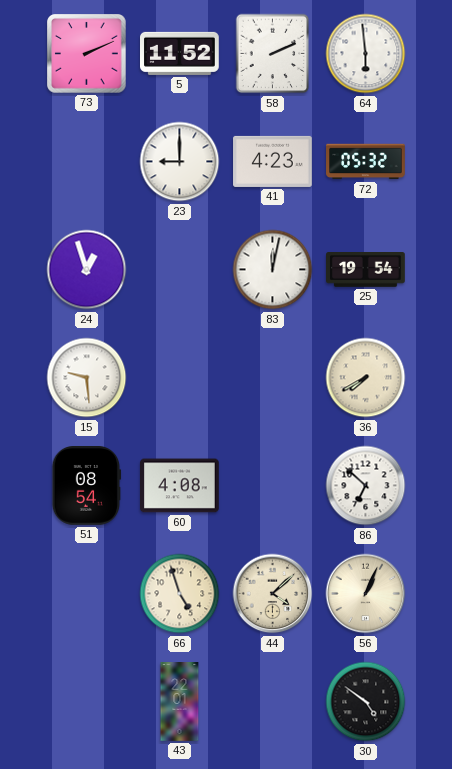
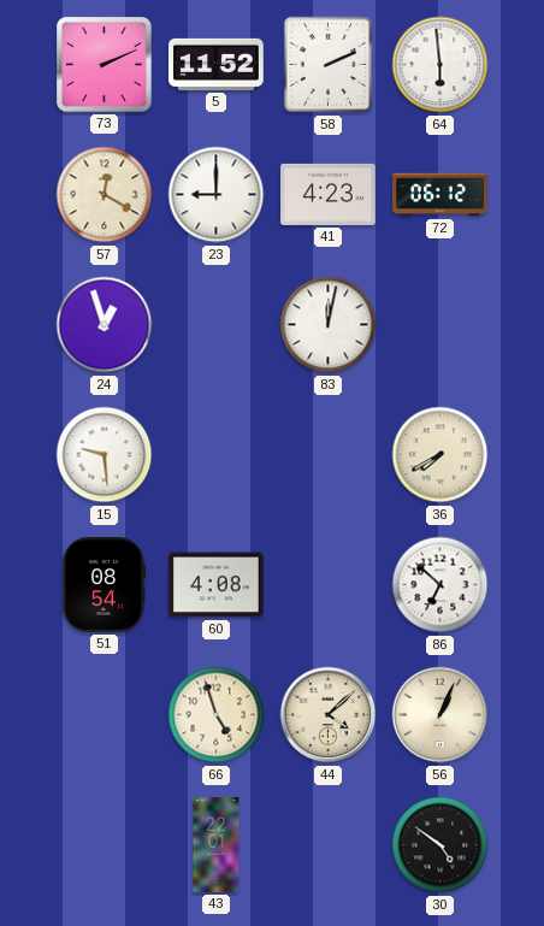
57: none -> 12:20
72: 05:32 -> 06:12
25: 19:54 -> none
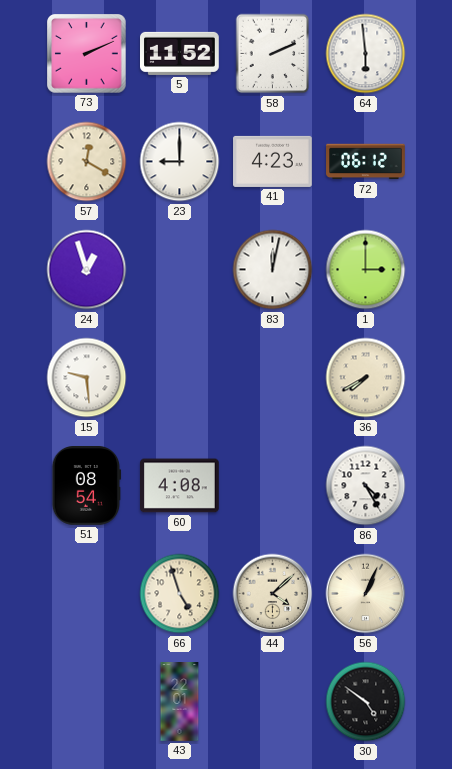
1: none -> 3:00
86: 6:52 -> 4:25
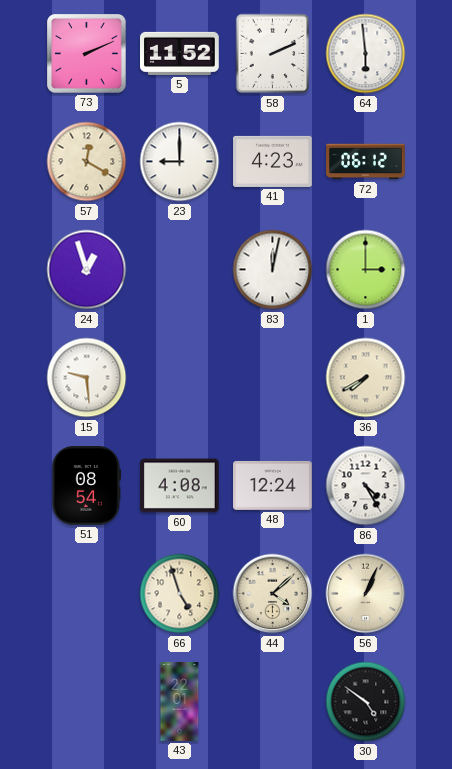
48: none -> 12:24
